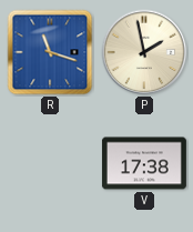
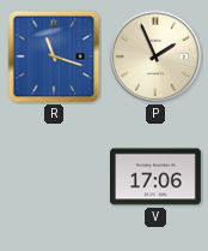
P: 1:58 -> 1:56
V: 17:38 -> 17:06
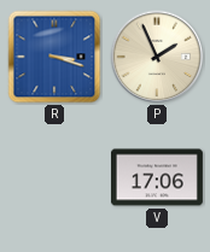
R: 11:18 -> 3:18
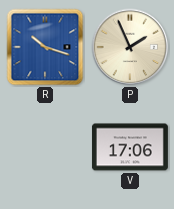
R: 3:18 -> 10:18
